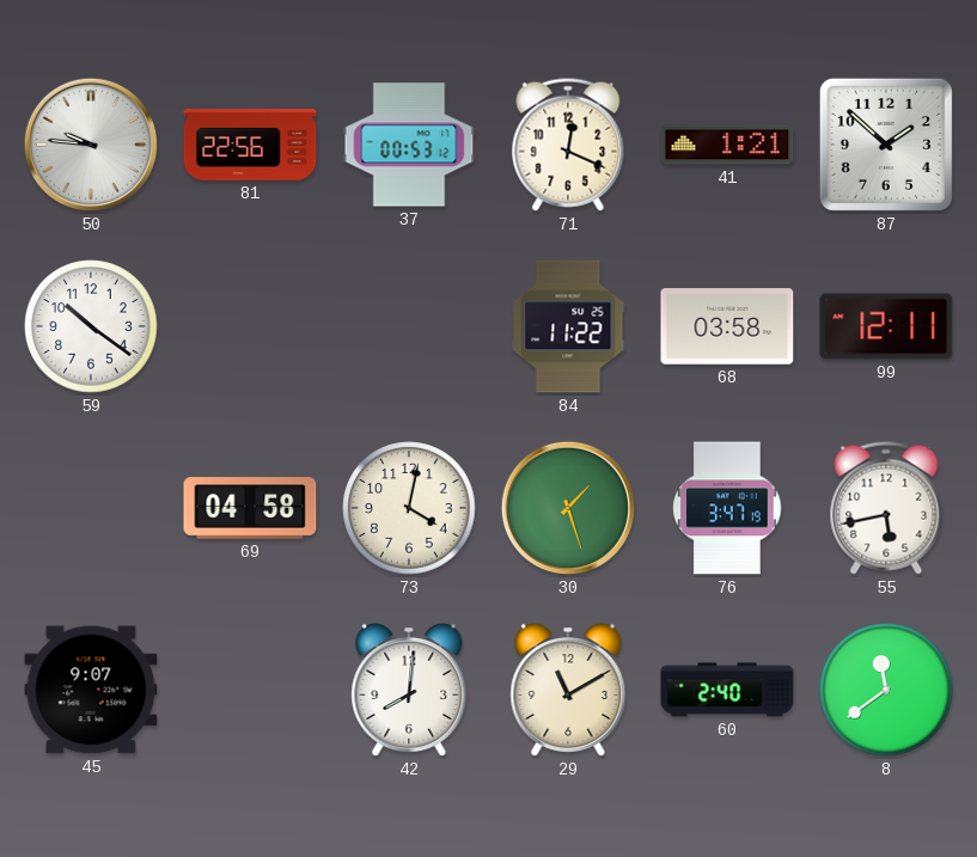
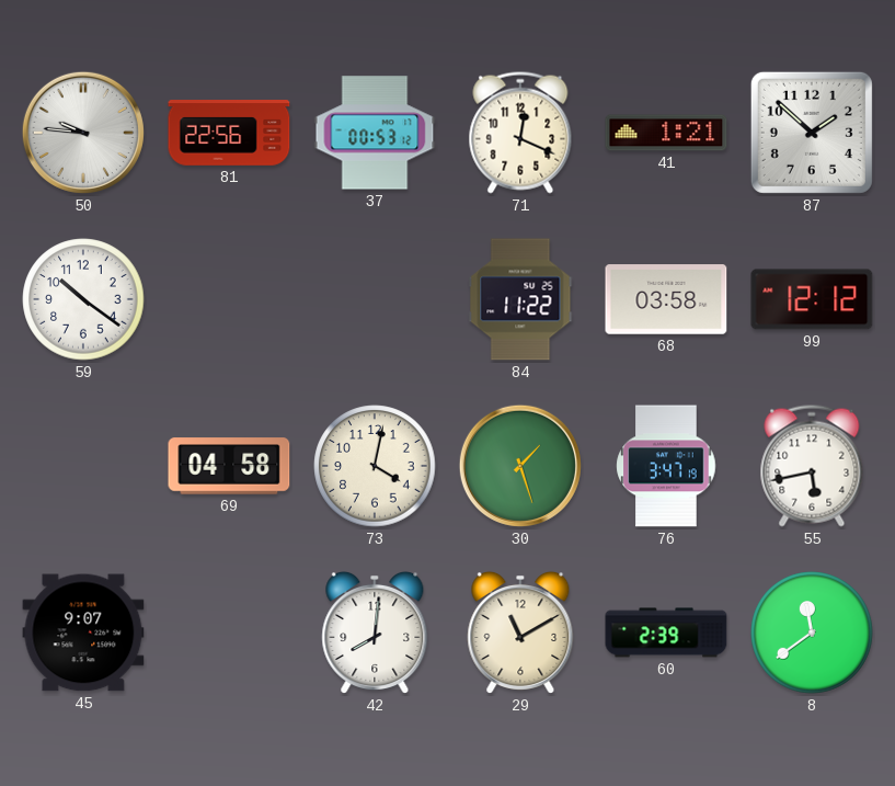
99: 12:11 -> 12:12
60: 2:40 -> 2:39
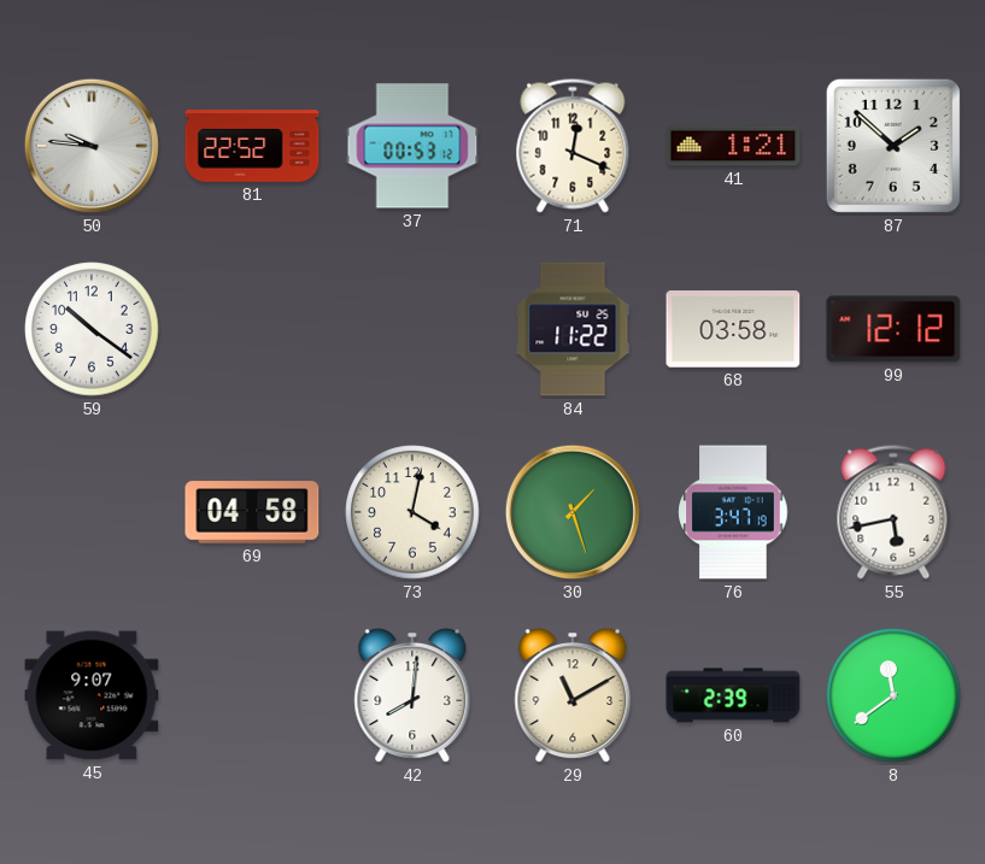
81: 22:56 -> 22:52
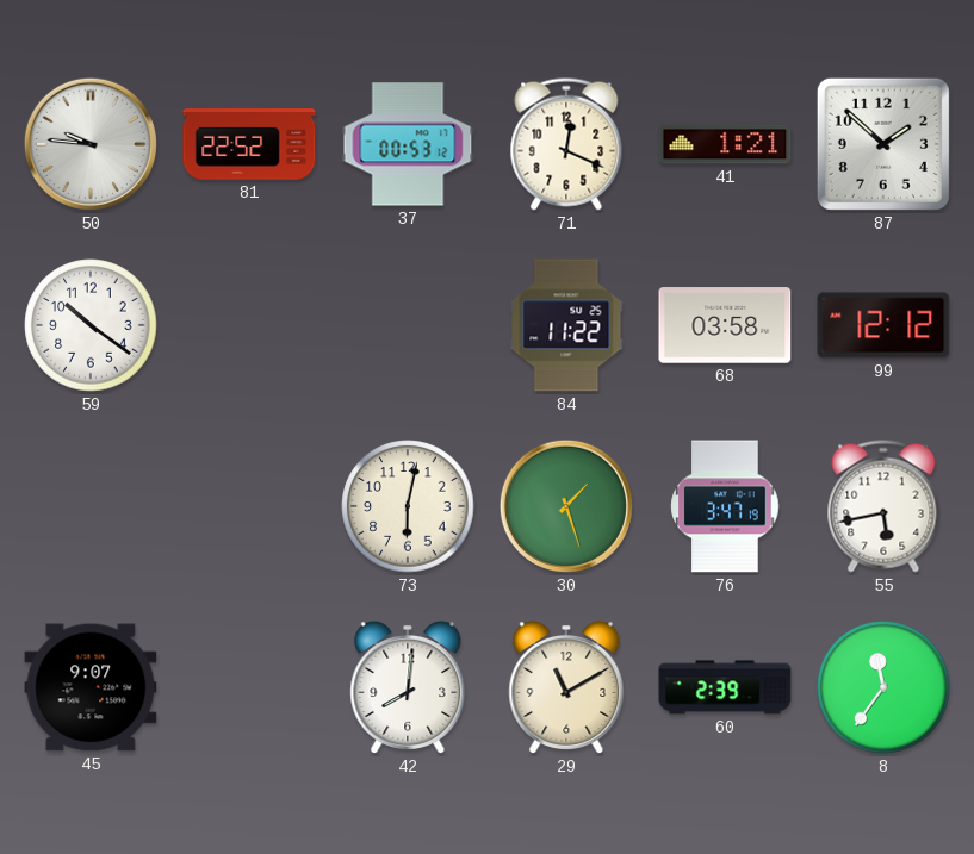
69: 04:58 -> none
73: 4:02 -> 6:02
8: 11:39 -> 11:36
